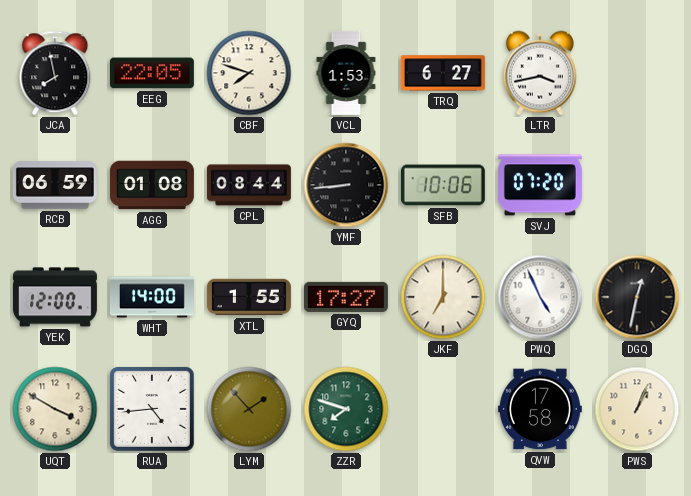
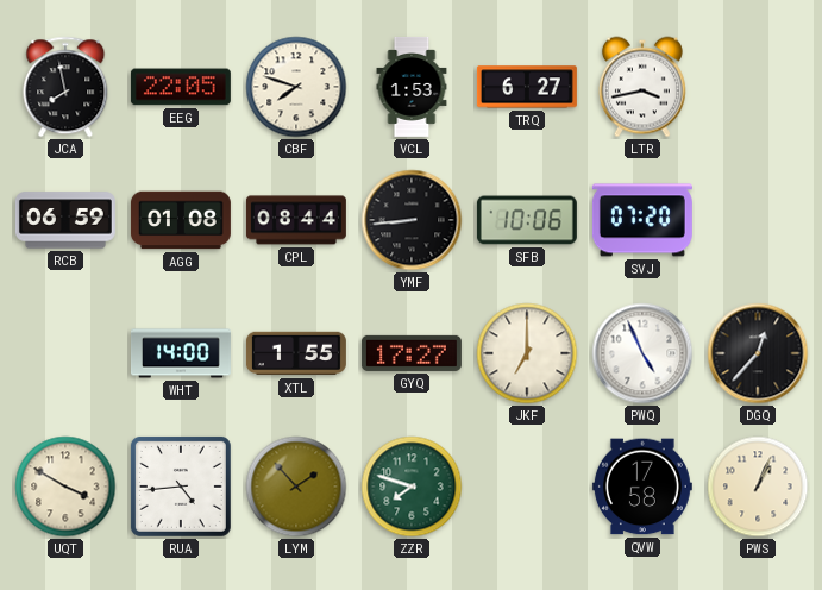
YEK: 12:00 -> none
DGQ: 12:32 -> 12:37
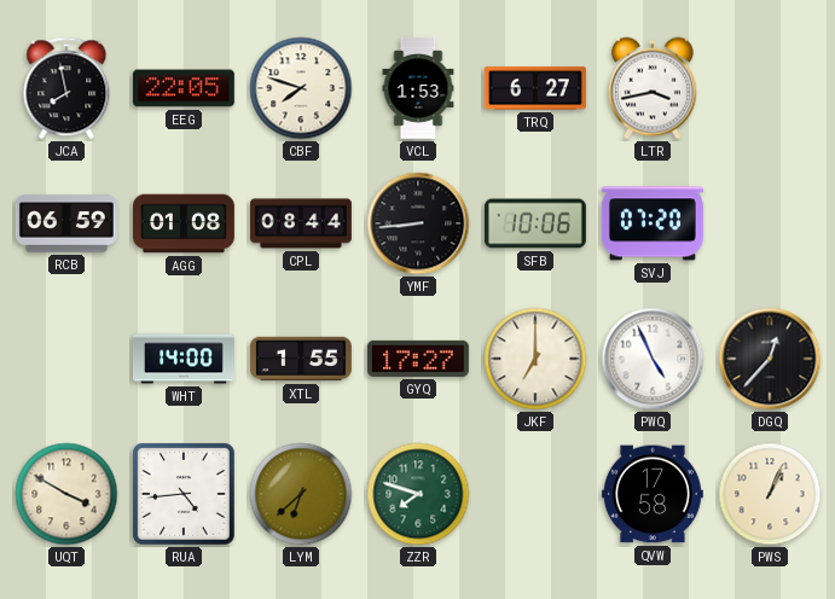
LYM: 1:53 -> 6:38
